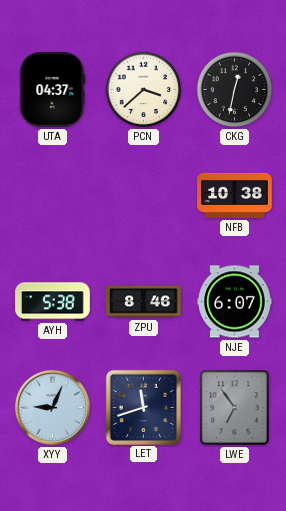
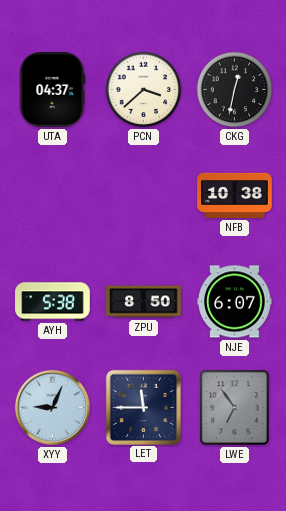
ZPU: 8:46 -> 8:50
LET: 11:42 -> 11:45
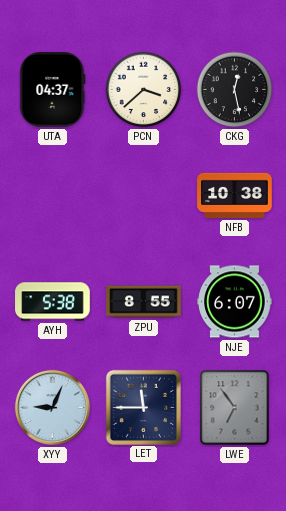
CKG: 12:32 -> 12:28
ZPU: 8:50 -> 8:55
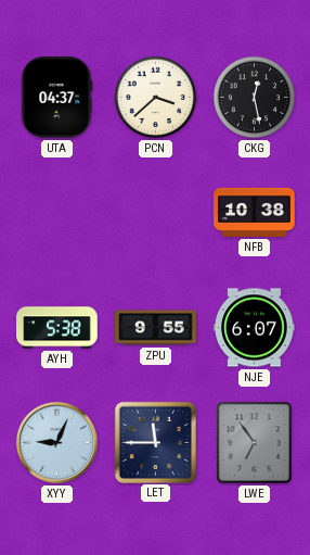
ZPU: 8:55 -> 9:55
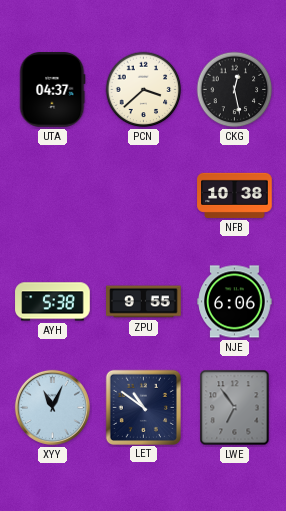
NJE: 6:07 -> 6:06
XYY: 9:04 -> 11:04
LET: 11:45 -> 10:51
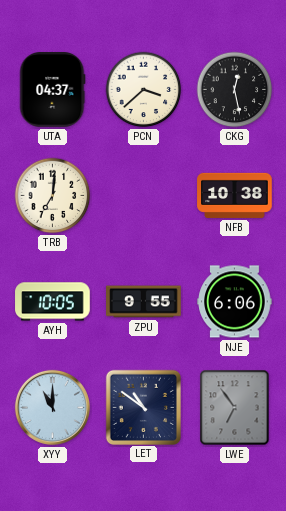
TRB: none -> 7:01
AYH: 5:38 -> 10:05
XYY: 11:04 -> 11:00
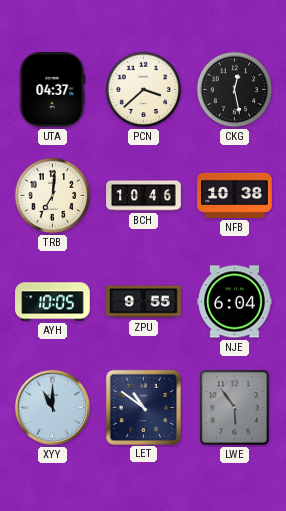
BCH: none -> 10:46
NJE: 6:06 -> 6:04
LWE: 6:54 -> 5:54
